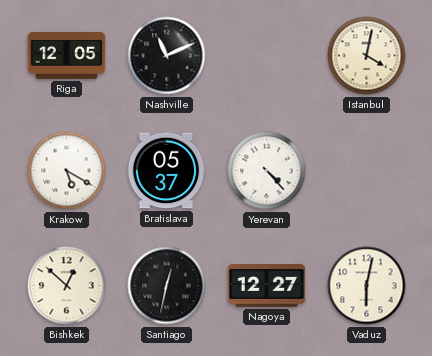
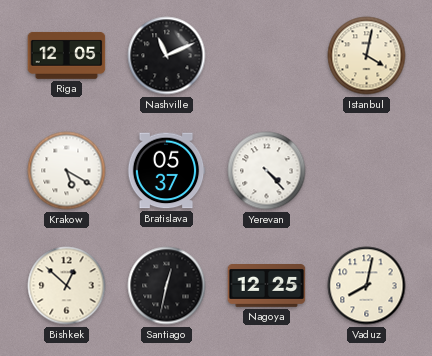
Nagoya: 12:27 -> 12:25
Vaduz: 6:02 -> 8:02
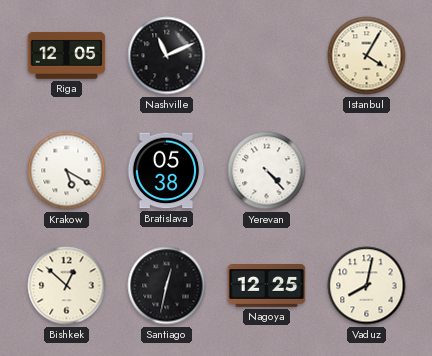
Istanbul: 4:02 -> 4:05
Bratislava: 05:37 -> 05:38
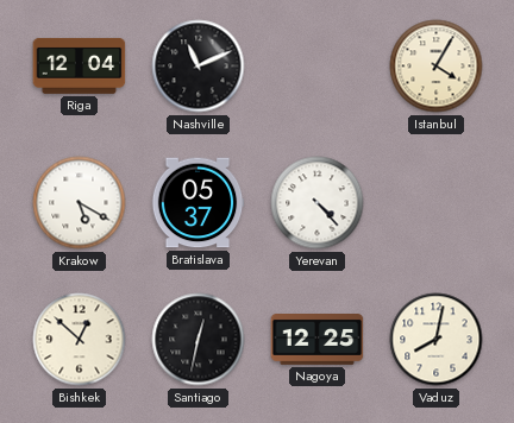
Riga: 12:05 -> 12:04
Bratislava: 05:38 -> 05:37
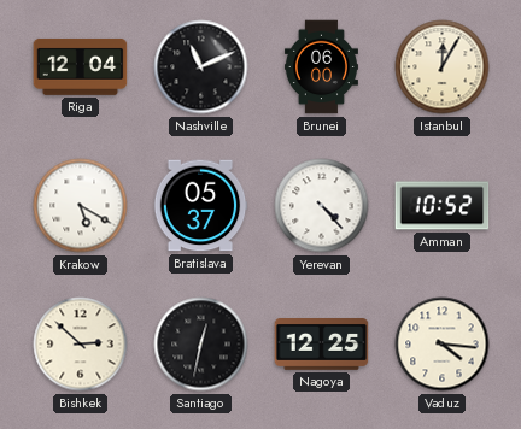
Brunei: none -> 06:00
Istanbul: 4:05 -> 12:05
Amman: none -> 10:52
Bishkek: 12:52 -> 2:52
Vaduz: 8:02 -> 4:16
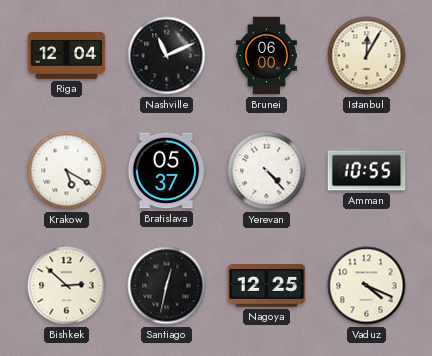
Amman: 10:52 -> 10:55
Vaduz: 4:16 -> 4:19
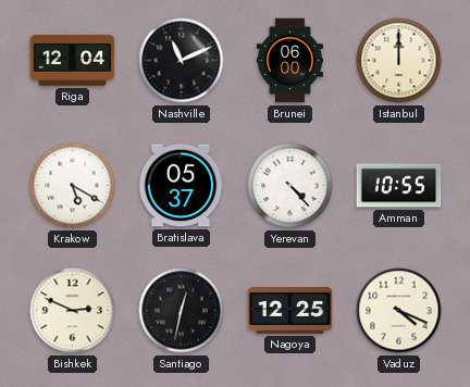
Istanbul: 12:05 -> 12:00
Bishkek: 2:52 -> 2:49
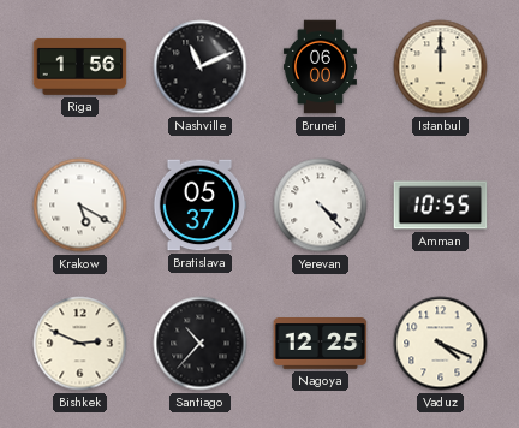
Riga: 12:04 -> 1:56
Santiago: 12:32 -> 10:37
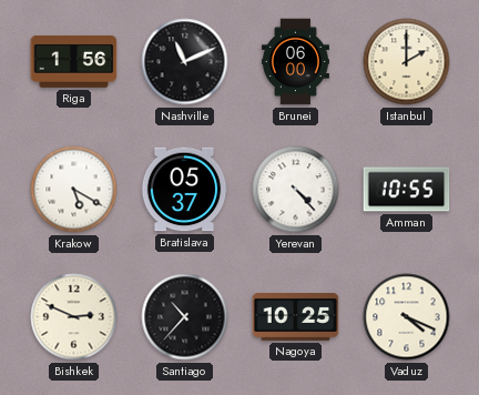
Istanbul: 12:00 -> 2:00
Nagoya: 12:25 -> 10:25
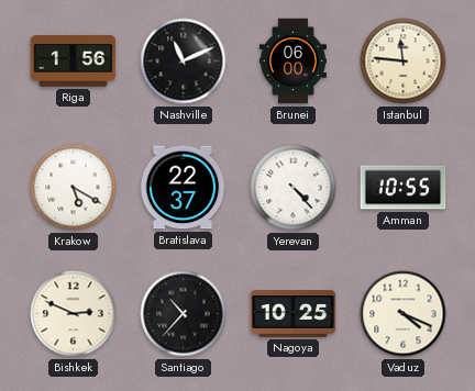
Istanbul: 2:00 -> 11:46
Bratislava: 05:37 -> 22:37
